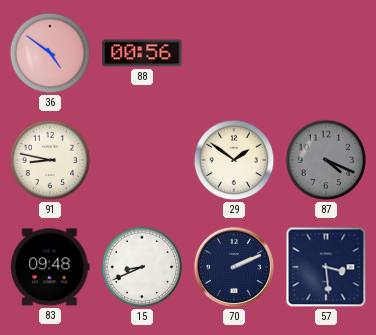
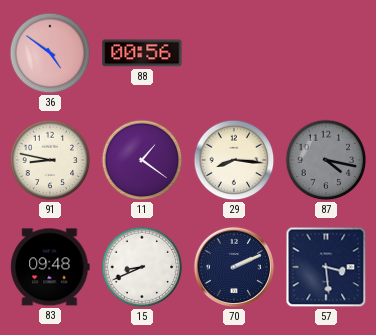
11: none -> 1:21
29: 1:51 -> 8:16
87: 4:19 -> 4:17
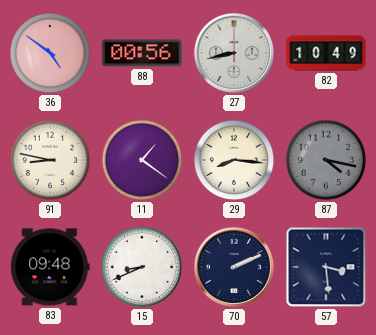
27: none -> 8:43
82: none -> 10:49
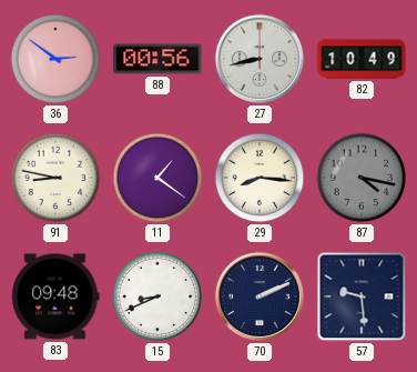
36: 4:51 -> 2:51
57: 3:29 -> 9:29
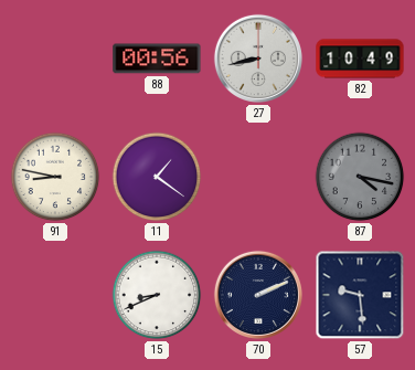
36: 2:51 -> none
29: 8:16 -> none
83: 09:48 -> none
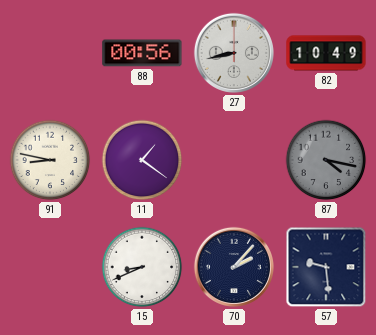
70: 2:11 -> 2:07
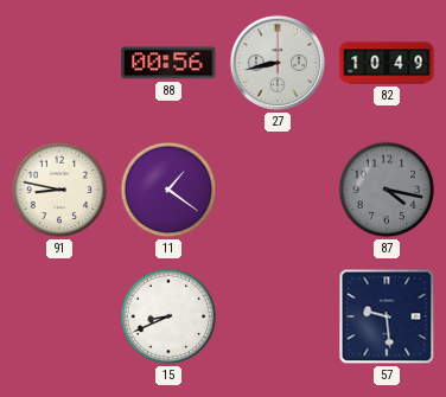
70: 2:07 -> none
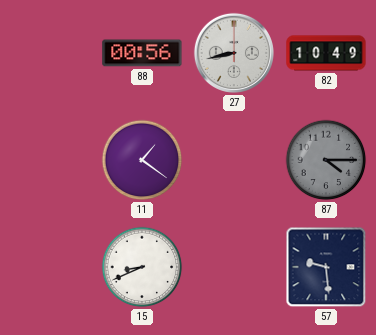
91: 8:47 -> none
87: 4:17 -> 4:15
